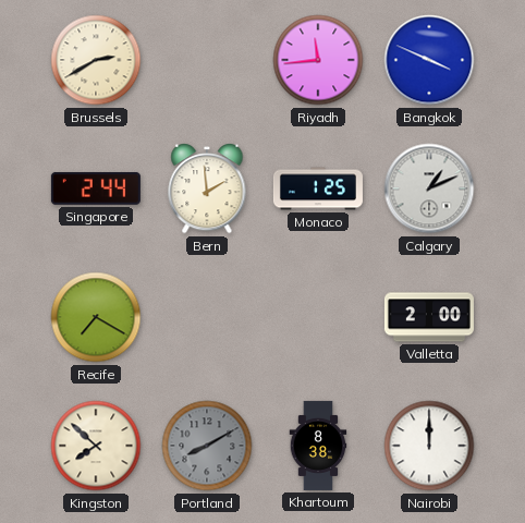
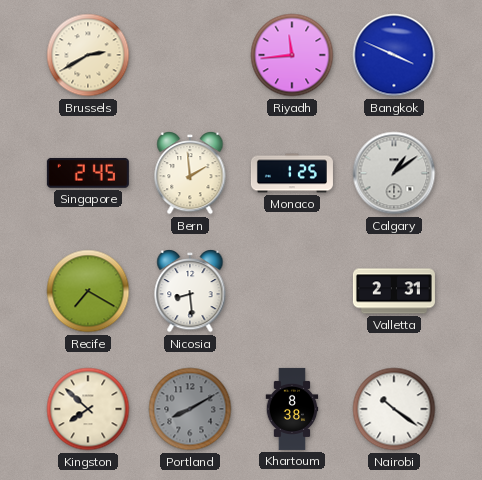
Singapore: 2:44 -> 2:45
Calgary: 1:11 -> 1:09
Nicosia: none -> 8:29
Valletta: 2:00 -> 2:31
Nairobi: 12:00 -> 10:21
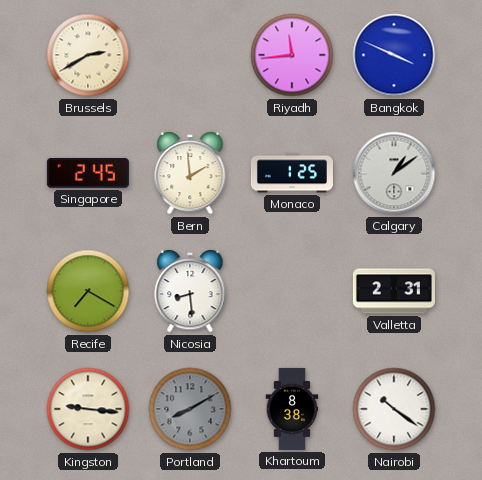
Kingston: 7:52 -> 9:16
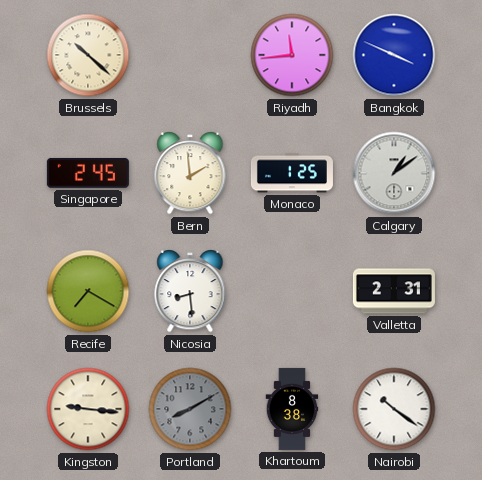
Brussels: 2:40 -> 10:22
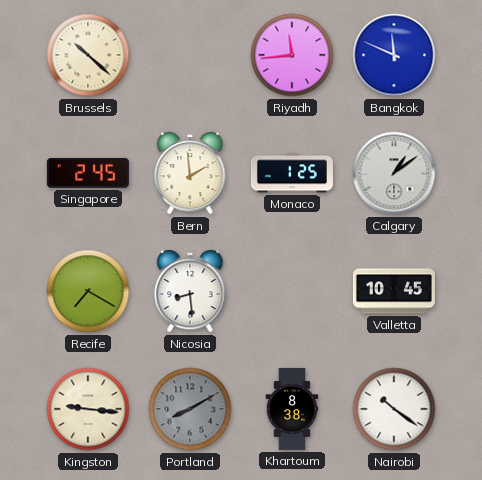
Bangkok: 3:49 -> 11:49
Valletta: 2:31 -> 10:45
